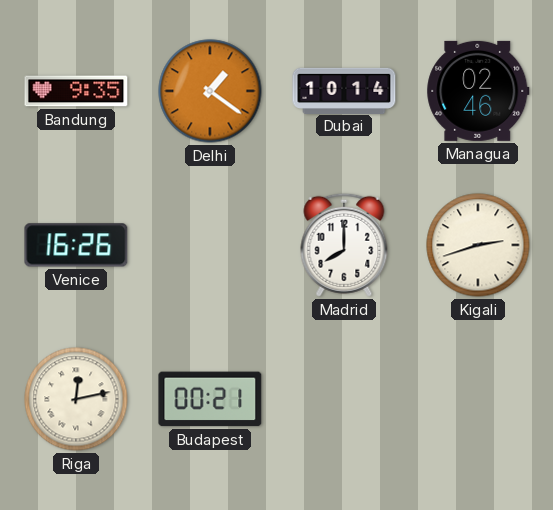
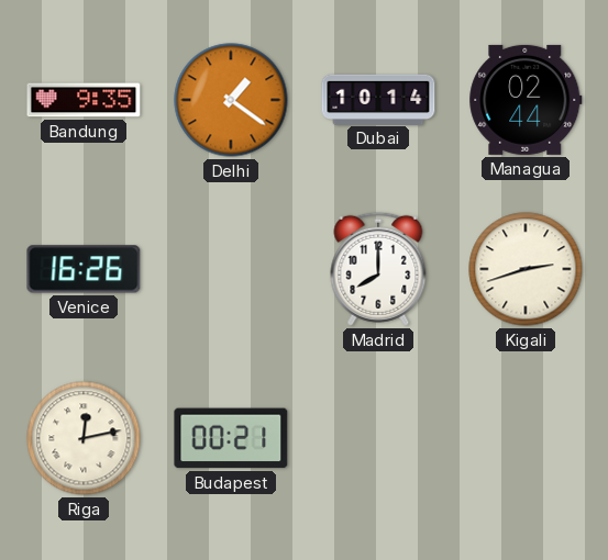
Managua: 02:46 -> 02:44
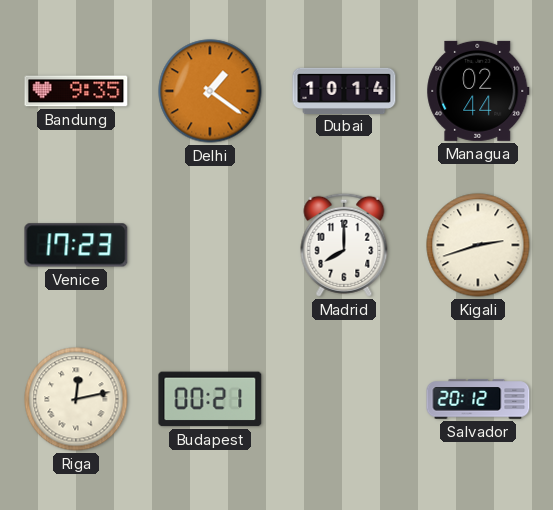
Venice: 16:26 -> 17:23
Salvador: none -> 20:12
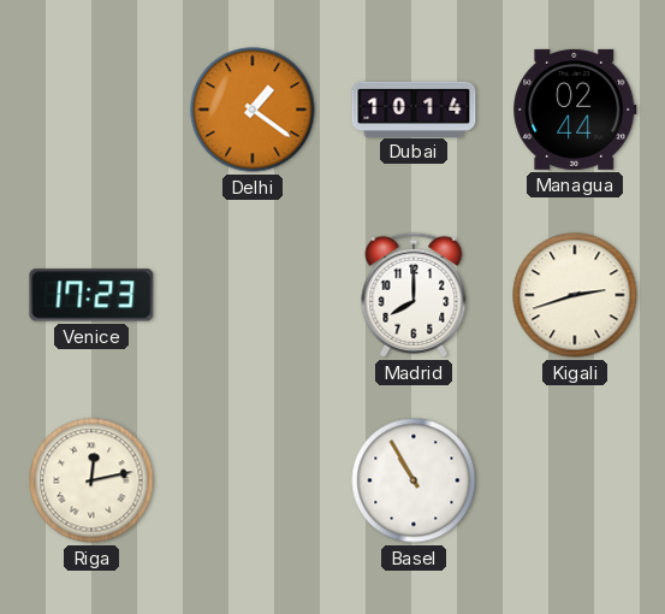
Bandung: 9:35 -> none
Budapest: 00:21 -> none
Basel: none -> 10:55
Salvador: 20:12 -> none
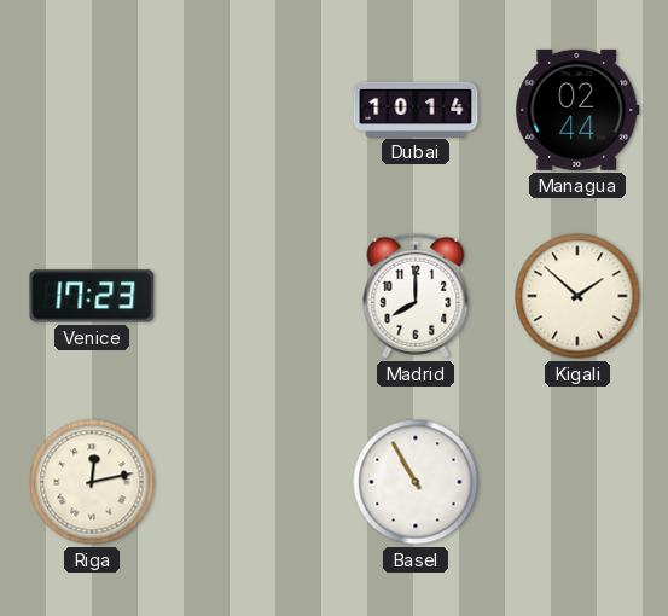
Delhi: 1:21 -> none
Kigali: 2:42 -> 1:52
